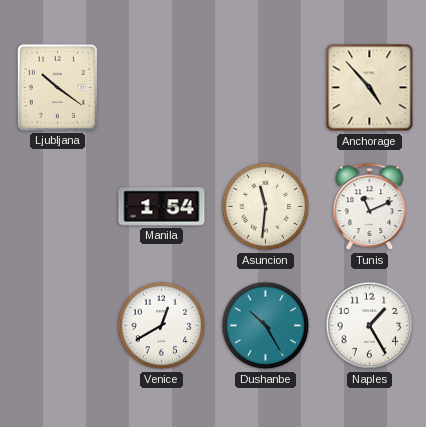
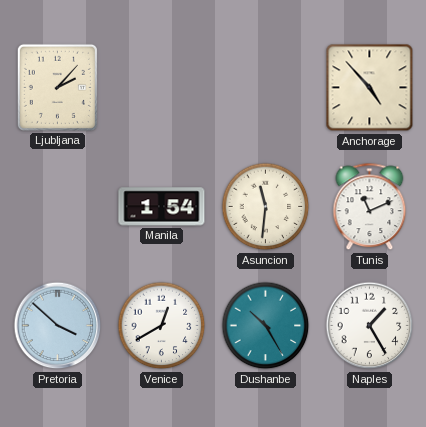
Ljubljana: 10:21 -> 2:07
Pretoria: none -> 3:52
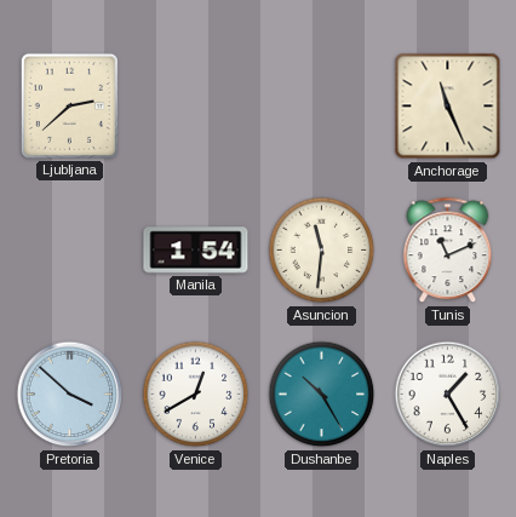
Ljubljana: 2:07 -> 2:38
Anchorage: 4:53 -> 11:26
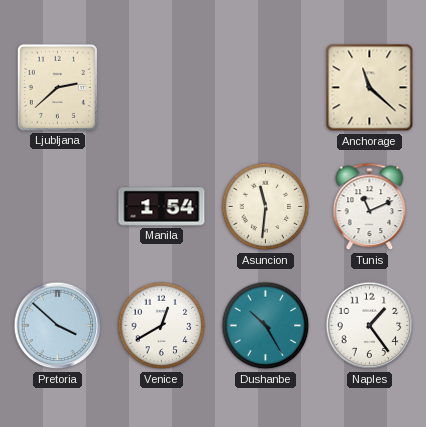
Anchorage: 11:26 -> 11:22
Naples: 1:25 -> 1:24
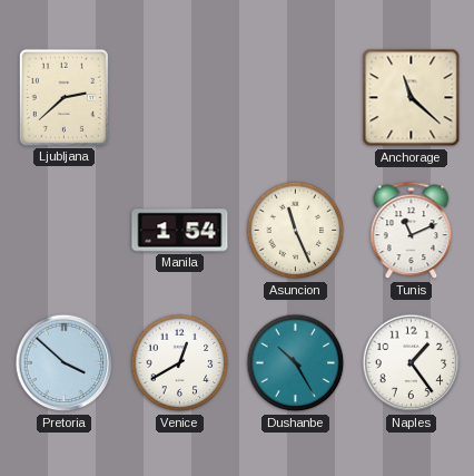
Asuncion: 11:31 -> 11:26
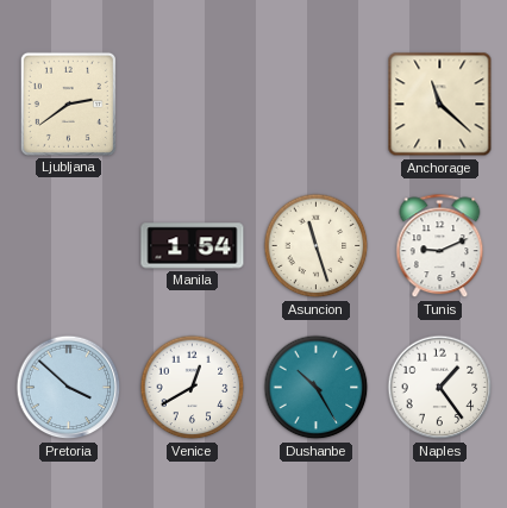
Ljubljana: 2:38 -> 2:39
Asuncion: 11:26 -> 11:27
Tunis: 11:11 -> 9:11
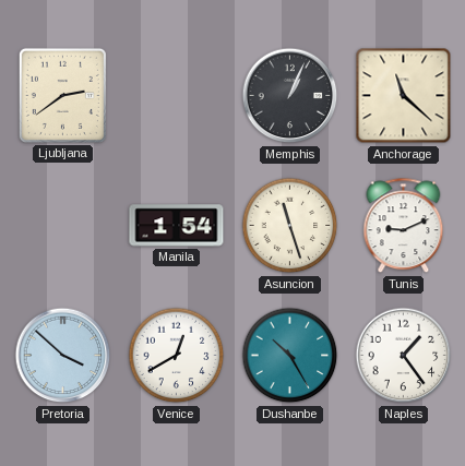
Memphis: none -> 1:04
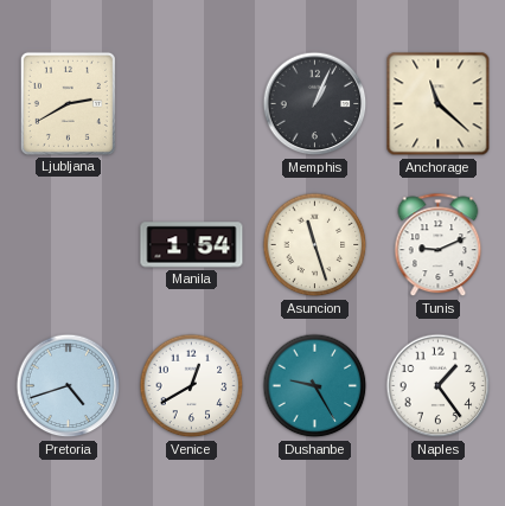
Ljubljana: 2:39 -> 2:40
Pretoria: 3:52 -> 4:42
Dushanbe: 10:25 -> 9:25
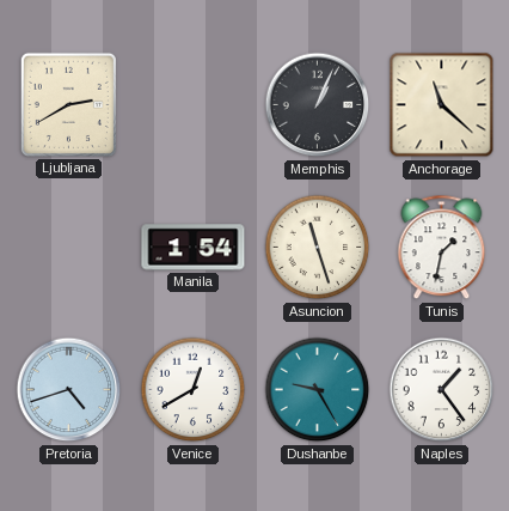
Tunis: 9:11 -> 1:32
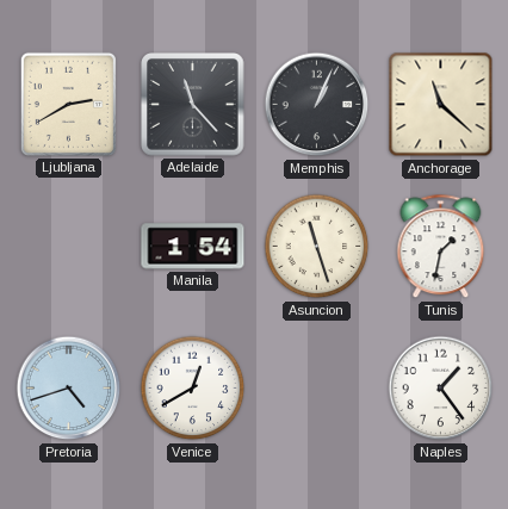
Adelaide: none -> 11:23
Dushanbe: 9:25 -> none
